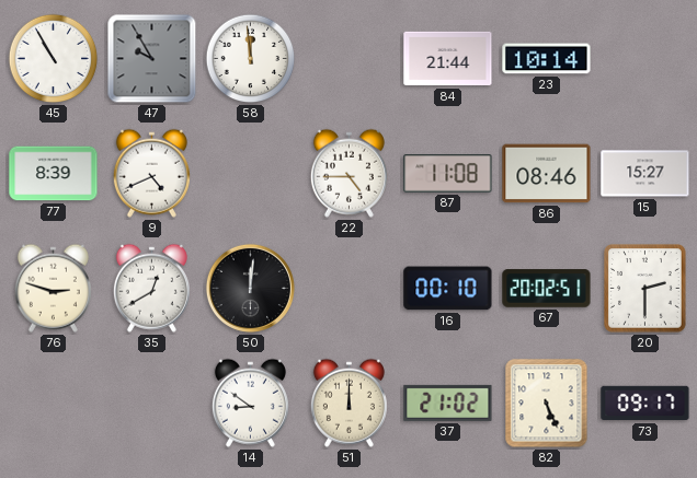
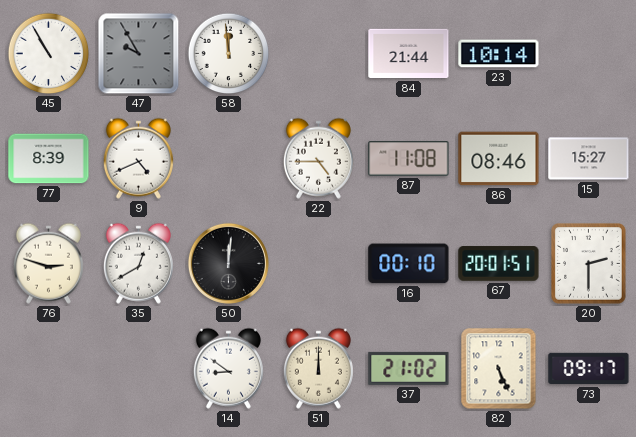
67: 20:02 -> 20:01
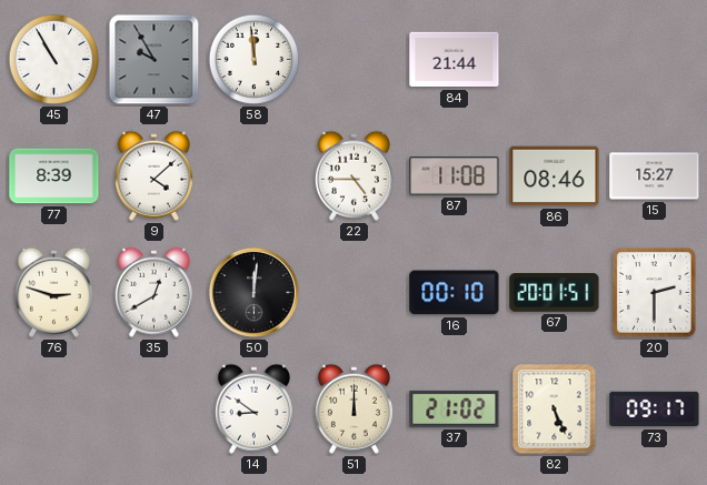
23: 10:14 -> none
9: 4:41 -> 4:08
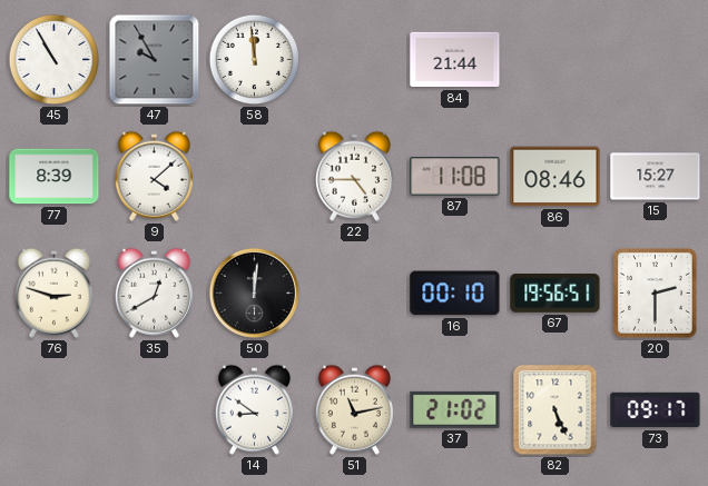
67: 20:01 -> 19:56
51: 12:00 -> 11:13
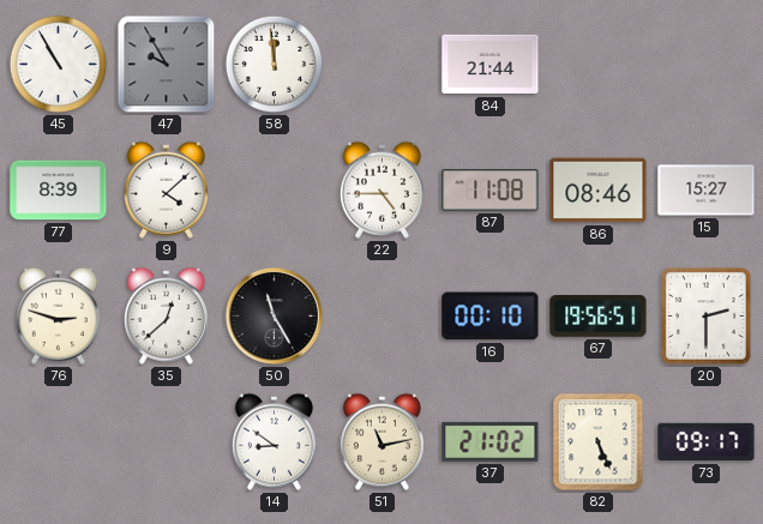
35: 12:40 -> 12:38
50: 12:01 -> 11:25
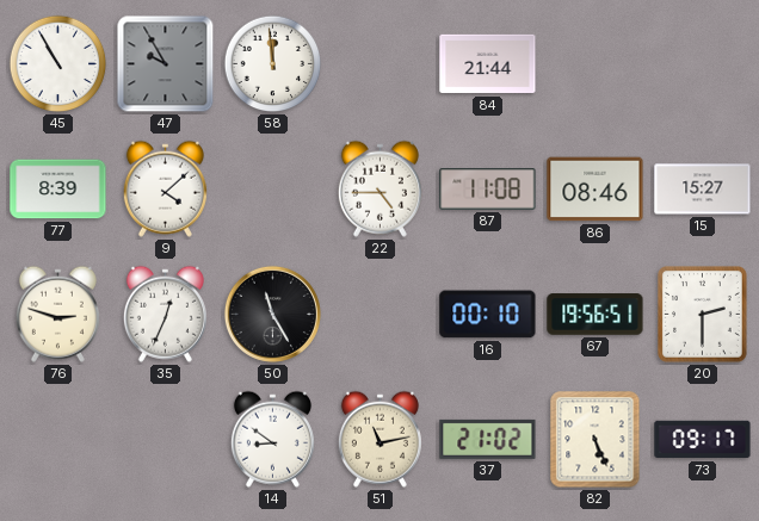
35: 12:38 -> 12:34
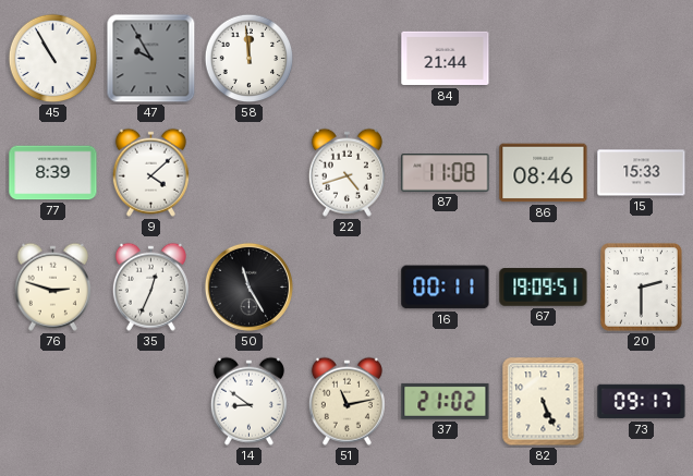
22: 4:45 -> 4:42
15: 15:27 -> 15:33
16: 00:10 -> 00:11
67: 19:56 -> 19:09
